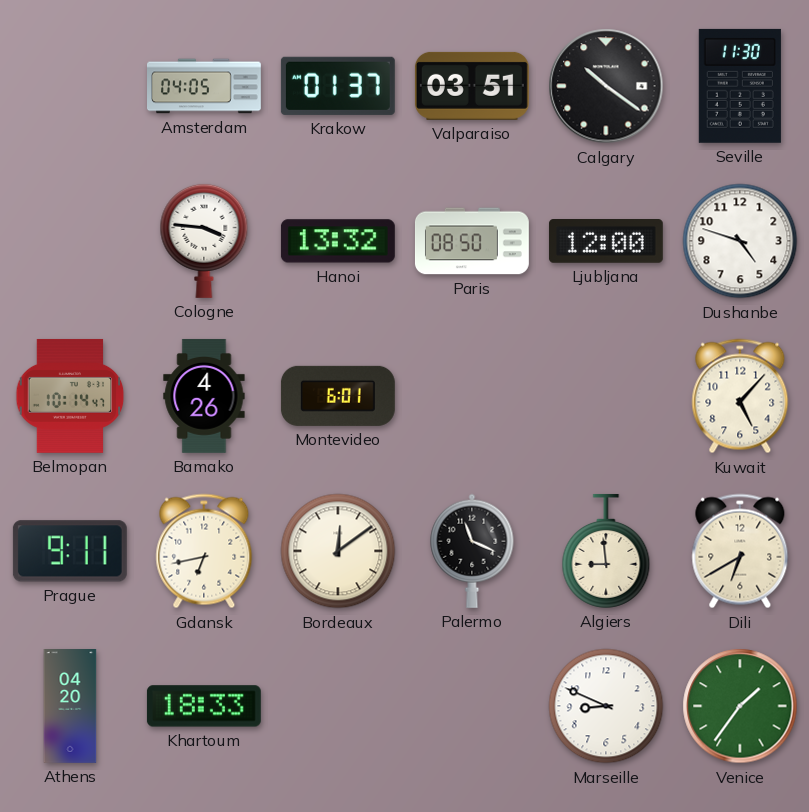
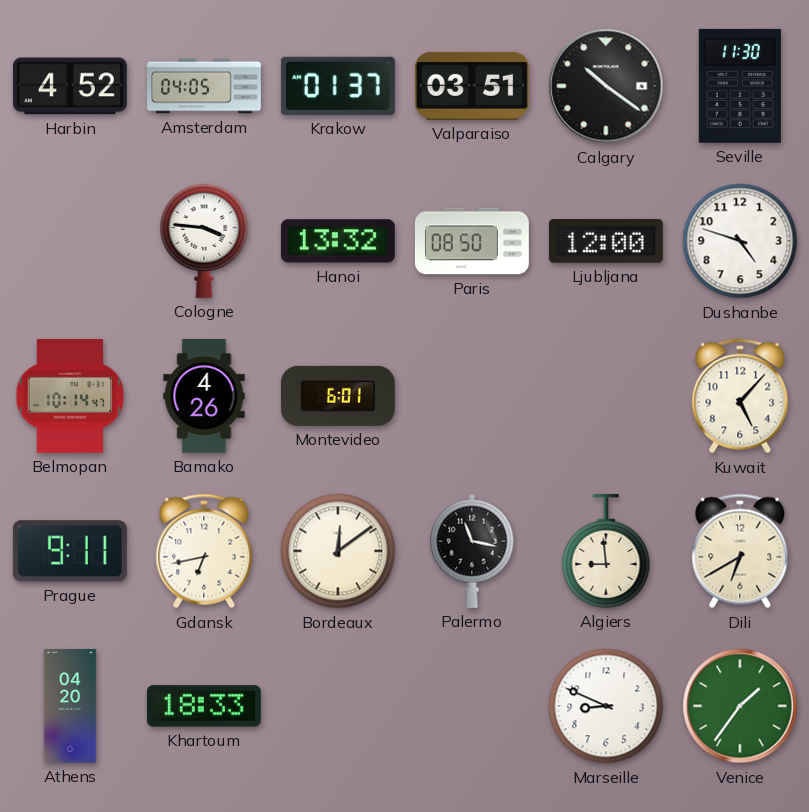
Harbin: none -> 4:52
Palermo: 11:19 -> 11:17
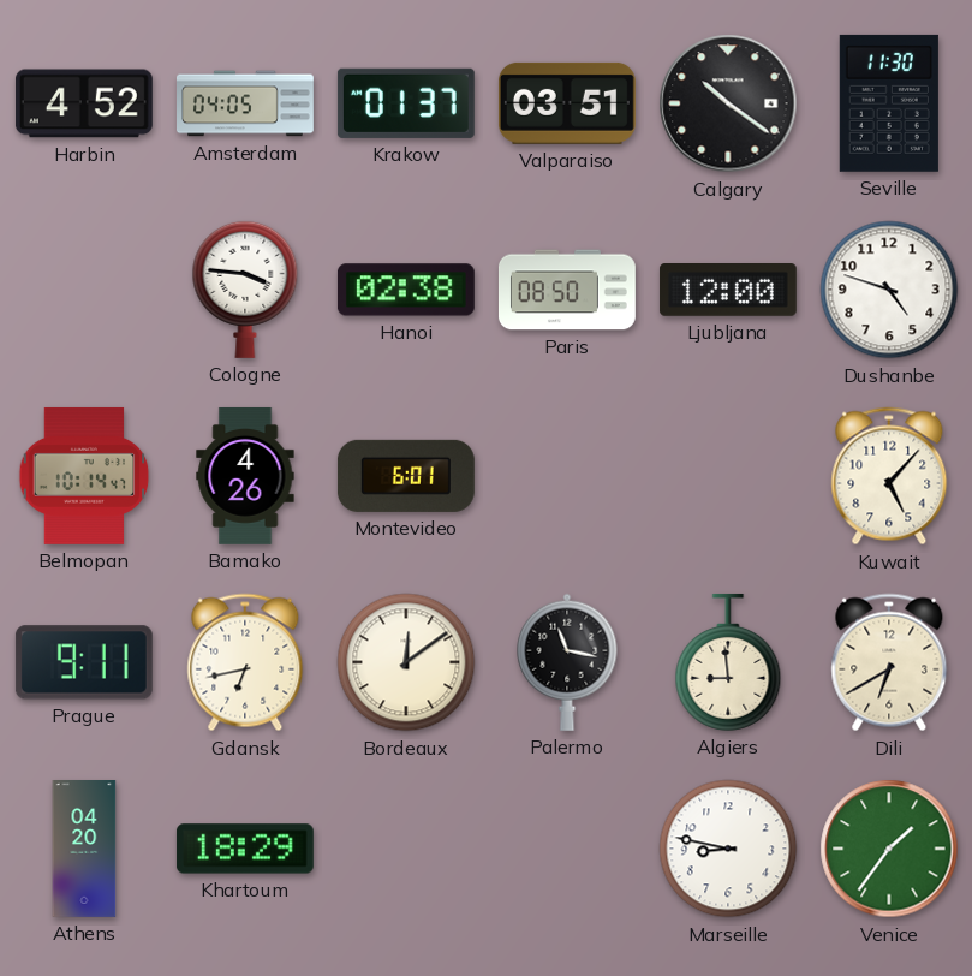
Hanoi: 13:32 -> 02:38
Khartoum: 18:33 -> 18:29
Marseille: 8:49 -> 8:47
